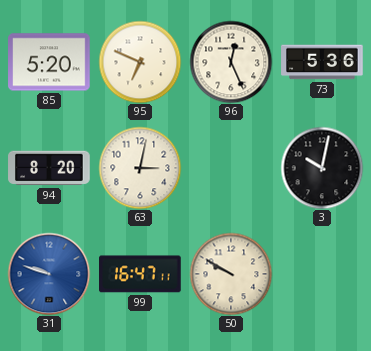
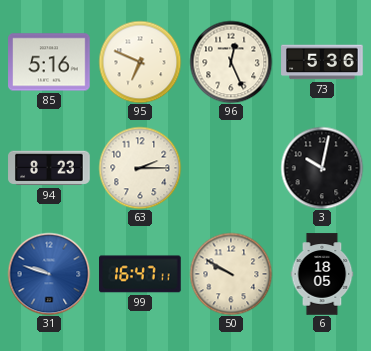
85: 5:20 -> 5:16
94: 8:20 -> 8:23
63: 3:02 -> 2:15
6: none -> 18:05
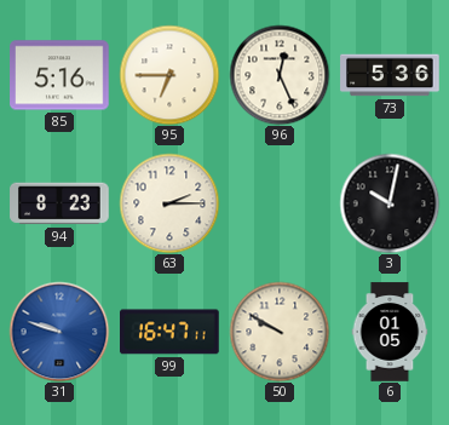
95: 6:49 -> 6:45
6: 18:05 -> 01:05
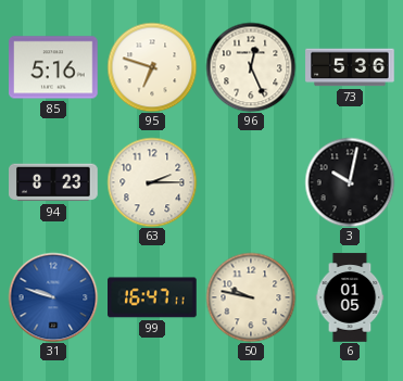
95: 6:45 -> 6:48
50: 9:50 -> 9:47
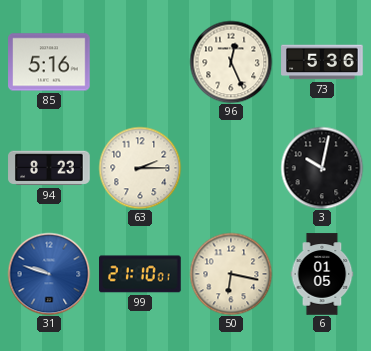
95: 6:48 -> none
99: 16:47 -> 21:10
50: 9:47 -> 6:17
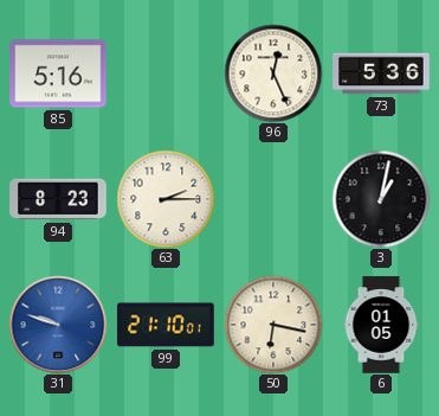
3: 10:02 -> 1:02
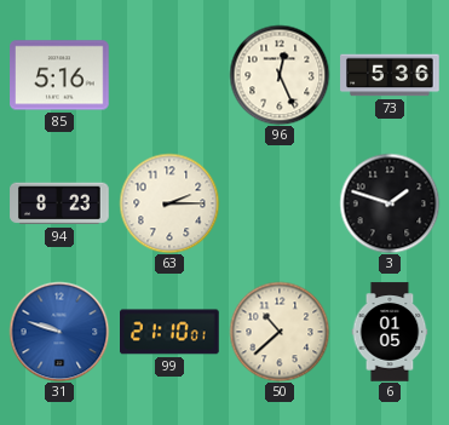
3: 1:02 -> 1:48
50: 6:17 -> 10:38
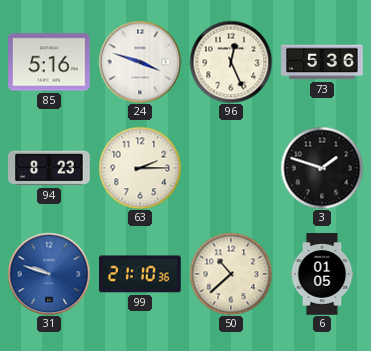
24: none -> 3:48
99: 21:10:01 -> 21:10:36
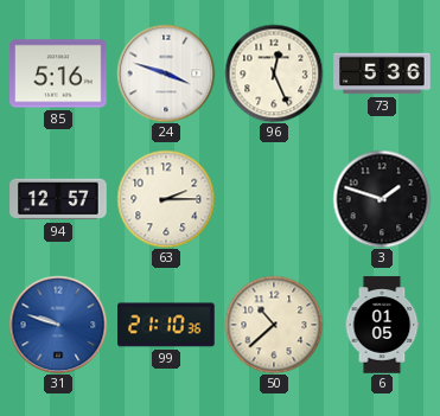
94: 8:23 -> 12:57
